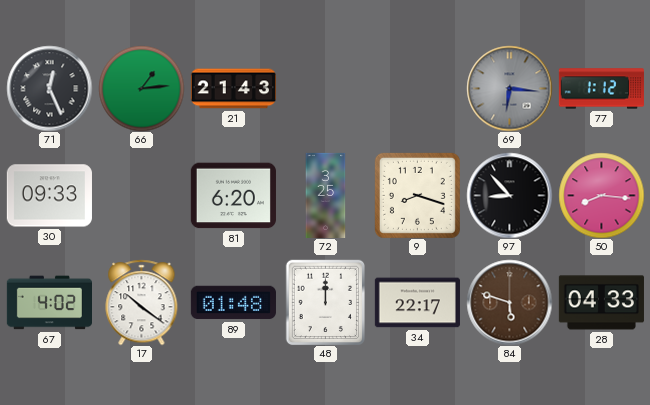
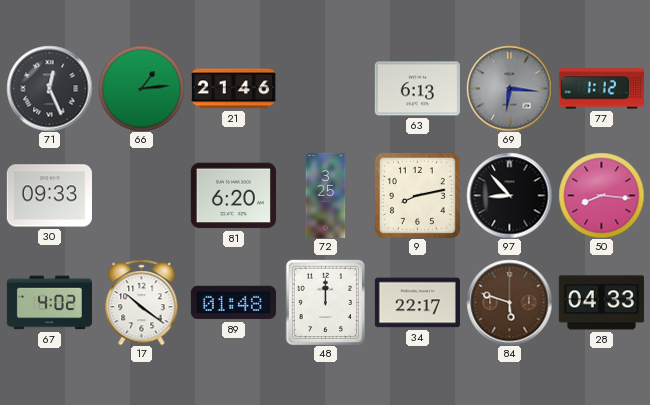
21: 21:43 -> 21:46
63: none -> 6:13
9: 8:18 -> 8:13
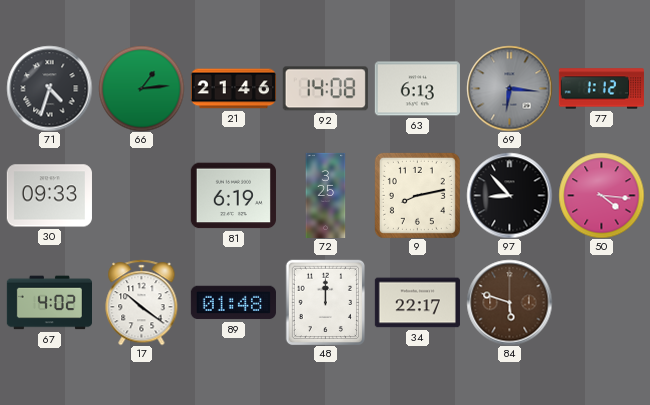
71: 12:26 -> 4:33
92: none -> 14:08
81: 6:20 -> 6:19
50: 8:16 -> 4:16
28: 04:33 -> none
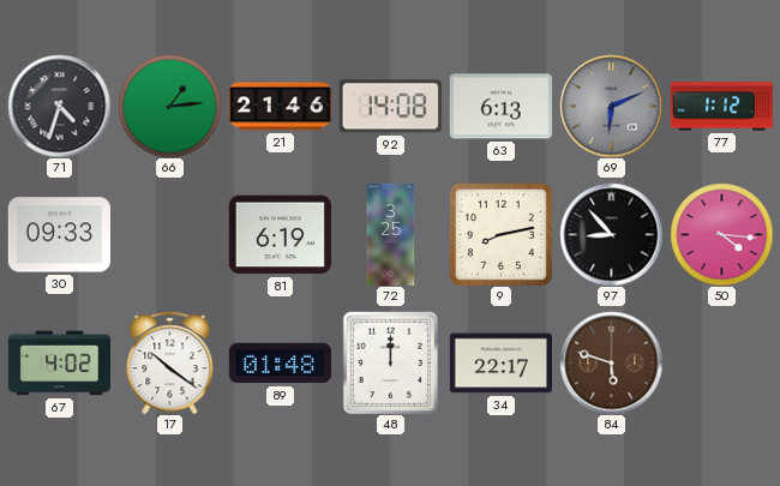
69: 6:16 -> 6:11
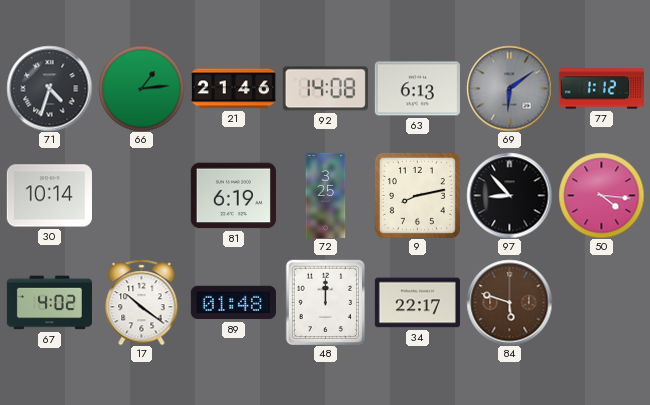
69: 6:11 -> 6:09
30: 09:33 -> 10:14
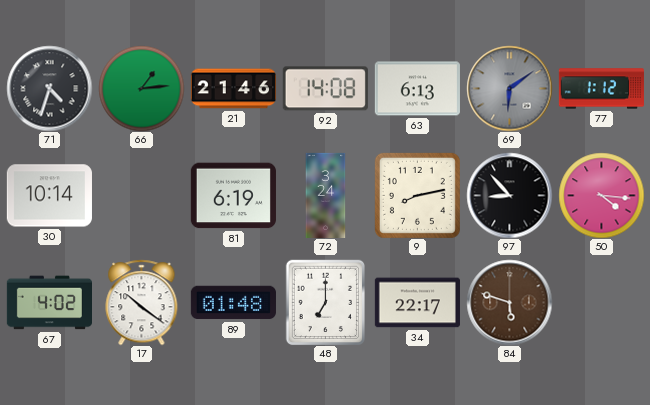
72: 3:25 -> 3:24
48: 12:00 -> 7:00
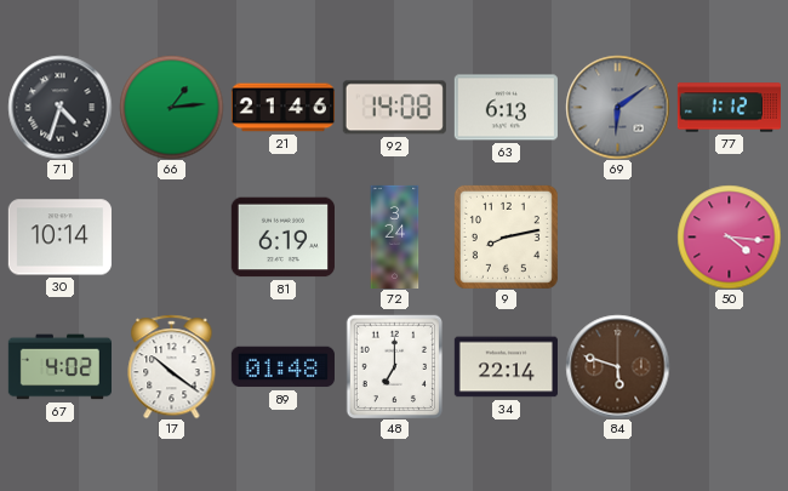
97: 8:53 -> none
34: 22:17 -> 22:14
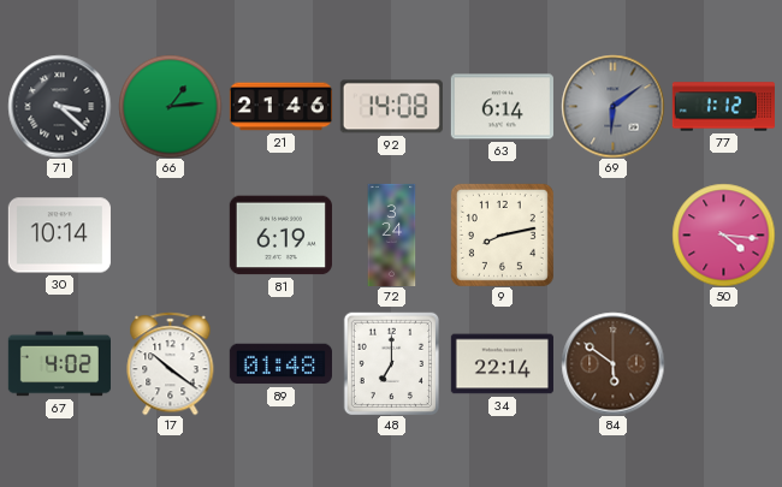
71: 4:33 -> 3:22
63: 6:13 -> 6:14
84: 5:48 -> 5:51
